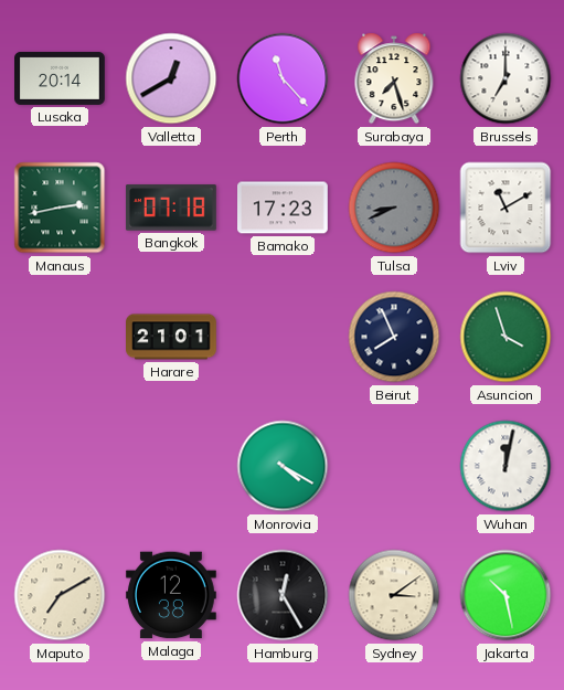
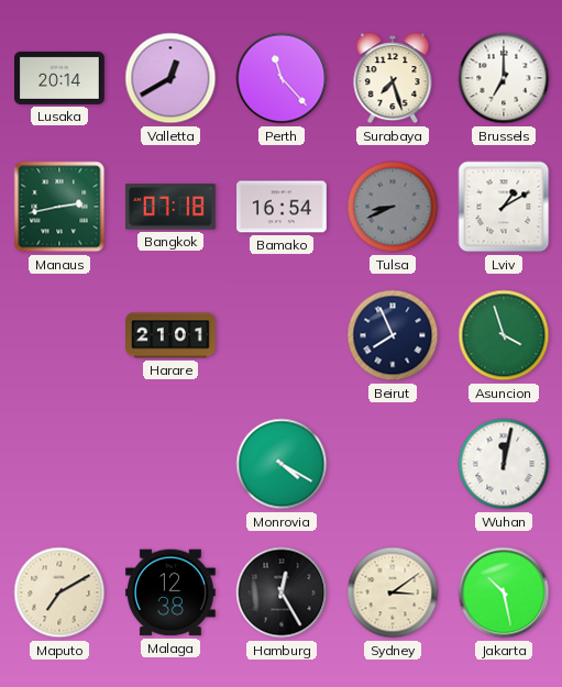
Bamako: 17:23 -> 16:54
Lviv: 11:10 -> 1:10
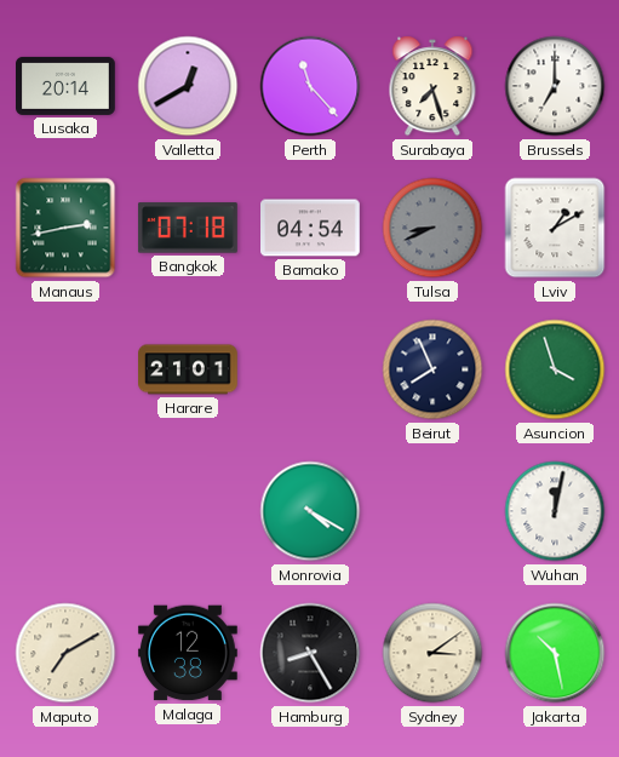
Bamako: 16:54 -> 04:54
Hamburg: 12:25 -> 8:25
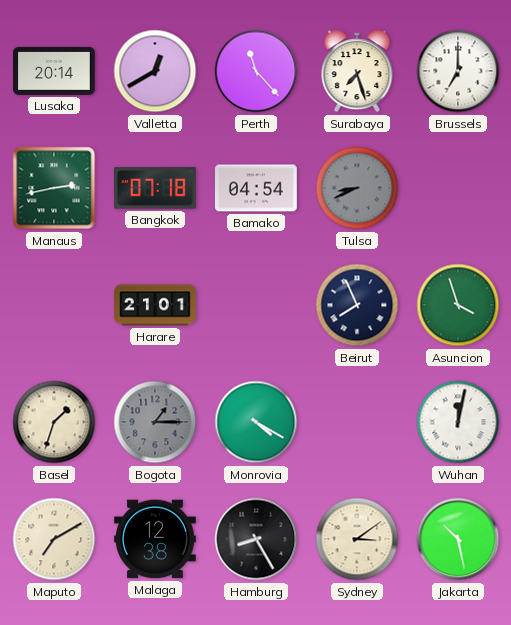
Lviv: 1:10 -> none
Basel: none -> 1:33
Bogota: none -> 1:15
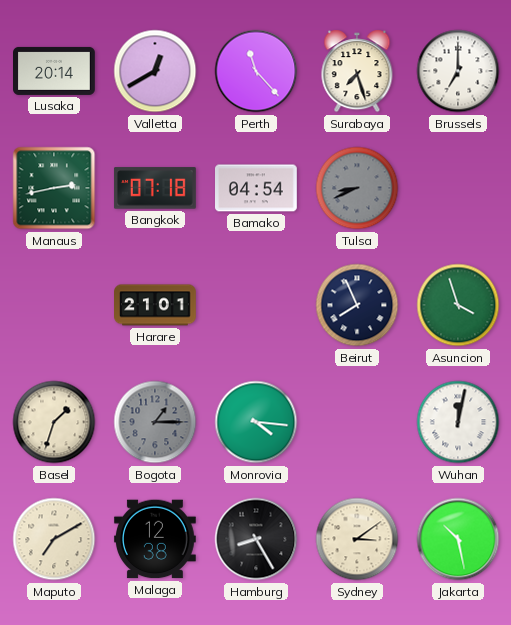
Monrovia: 4:20 -> 4:16
